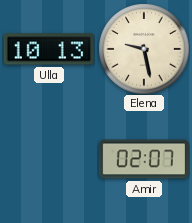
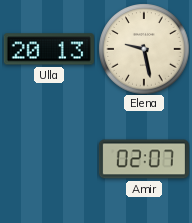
Ulla: 10:13 -> 20:13
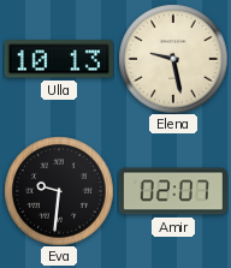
Ulla: 20:13 -> 10:13
Eva: none -> 9:31
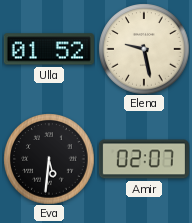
Ulla: 10:13 -> 01:52
Eva: 9:31 -> 5:31
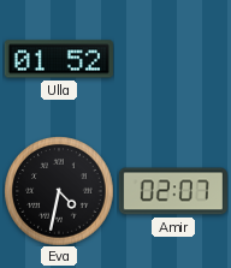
Elena: 9:28 -> none
Eva: 5:31 -> 4:32
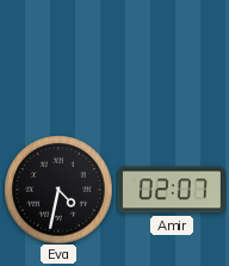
Ulla: 01:52 -> none
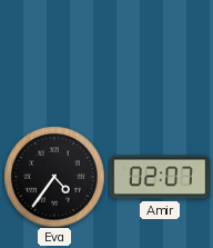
Eva: 4:32 -> 4:36
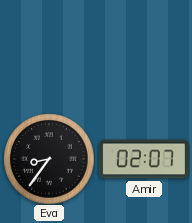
Eva: 4:36 -> 8:36
